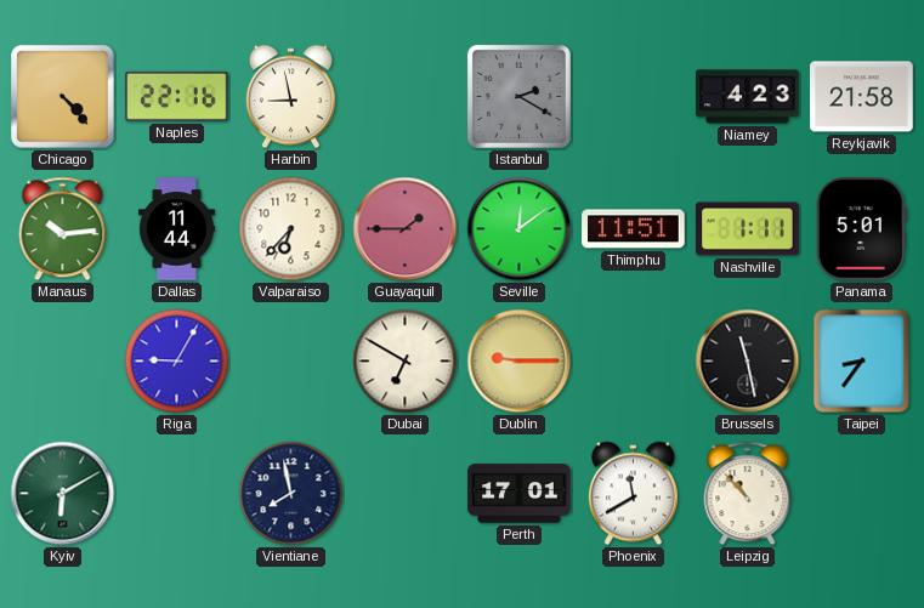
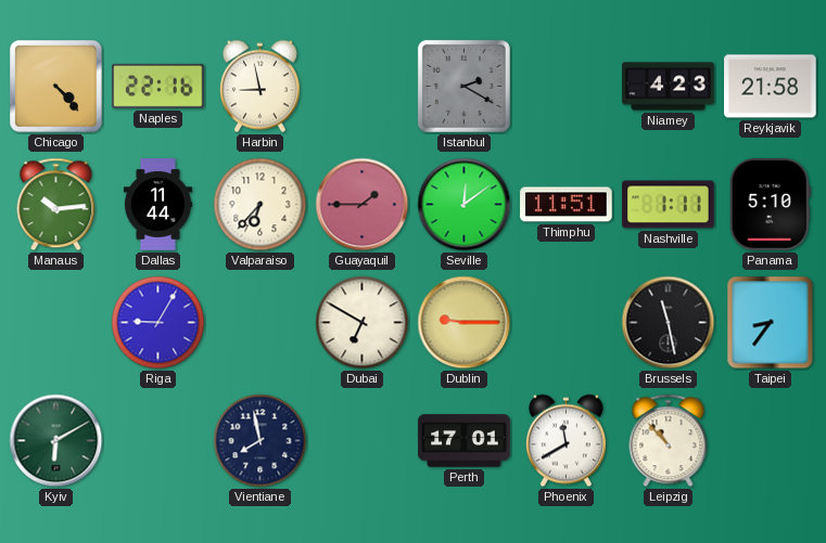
Panama: 5:01 -> 5:10
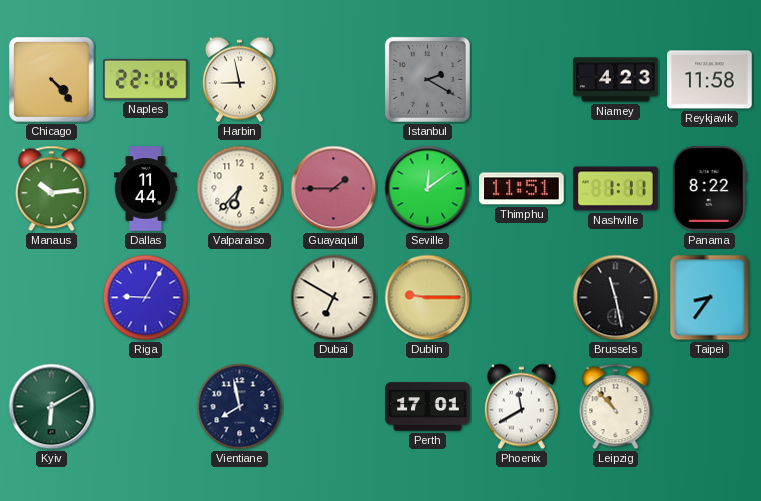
Reykjavik: 21:58 -> 11:58
Panama: 5:10 -> 8:22
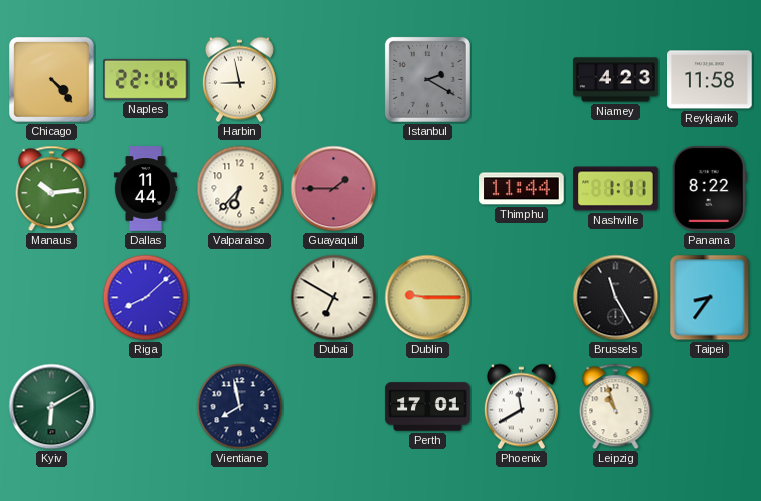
Seville: 12:09 -> none
Thimphu: 11:51 -> 11:44
Riga: 9:05 -> 8:08
Brussels: 11:28 -> 11:25
Leipzig: 10:53 -> 10:57
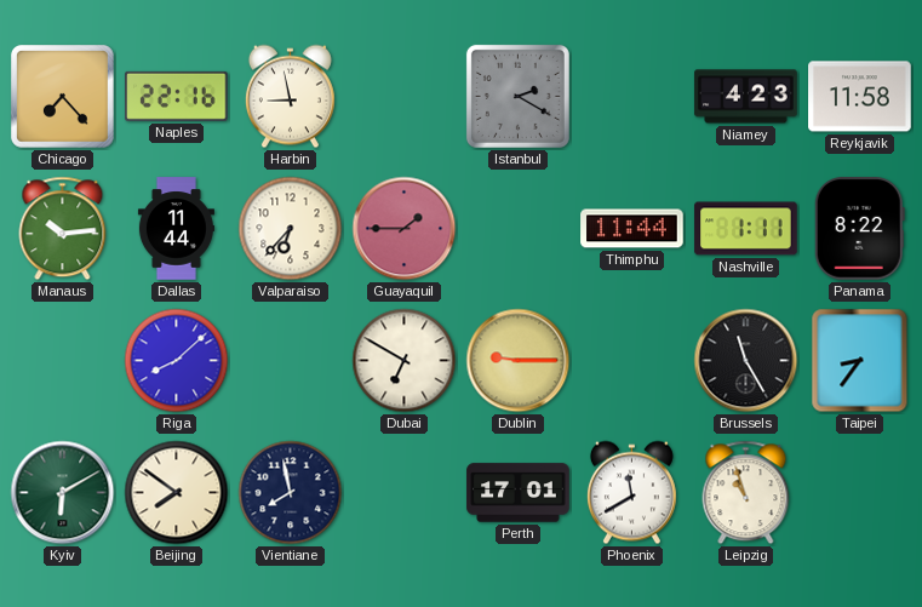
Chicago: 4:23 -> 7:23
Beijing: none -> 7:51
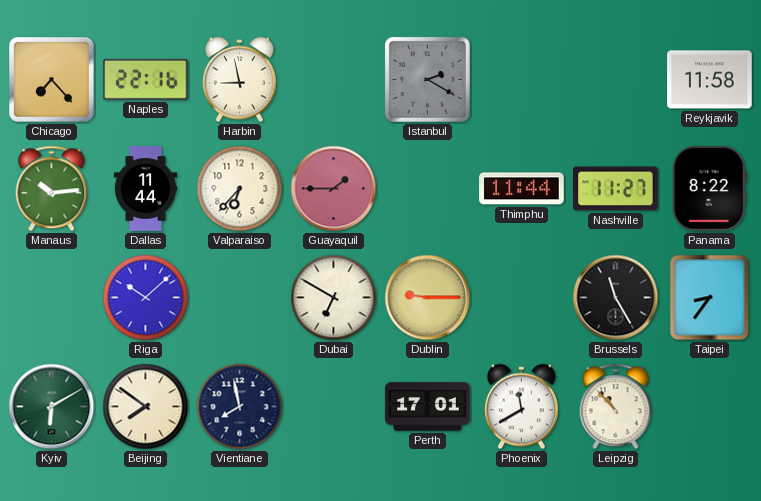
Niamey: 4:23 -> none
Nashville: 1:11 -> 11:27
Riga: 8:08 -> 10:08
Leipzig: 10:57 -> 10:53
